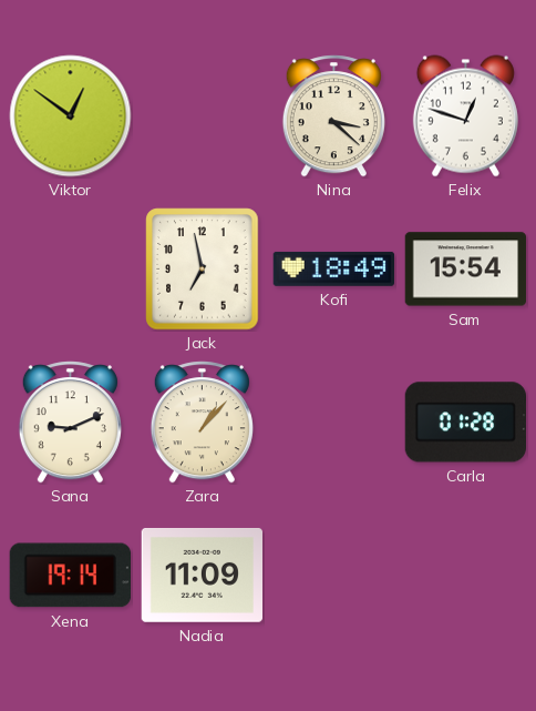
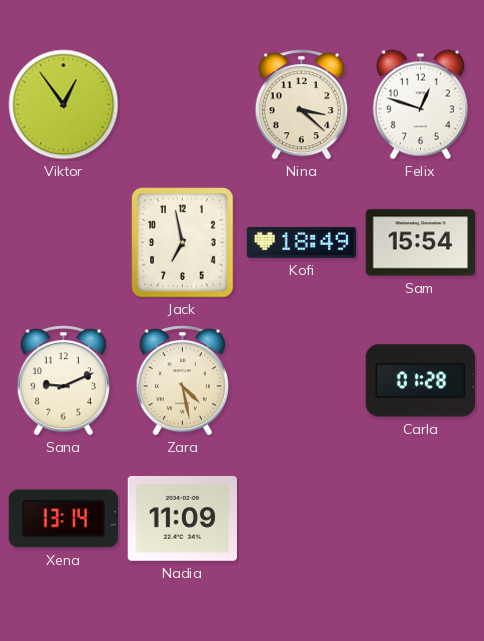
Viktor: 12:51 -> 12:54
Zara: 1:07 -> 4:28
Xena: 19:14 -> 13:14
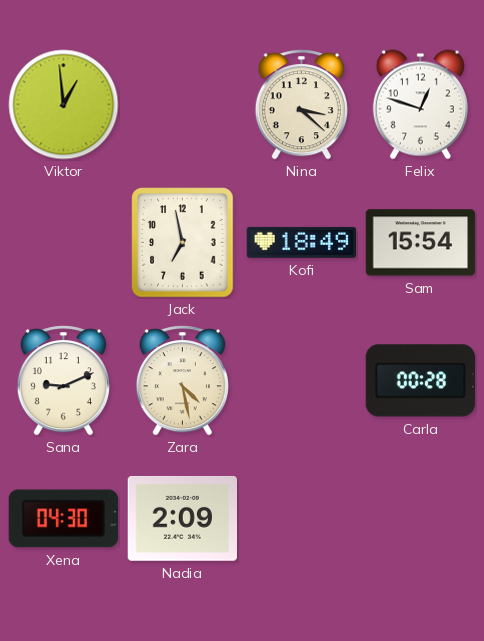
Viktor: 12:54 -> 12:59
Carla: 01:28 -> 00:28
Xena: 13:14 -> 04:30
Nadia: 11:09 -> 2:09
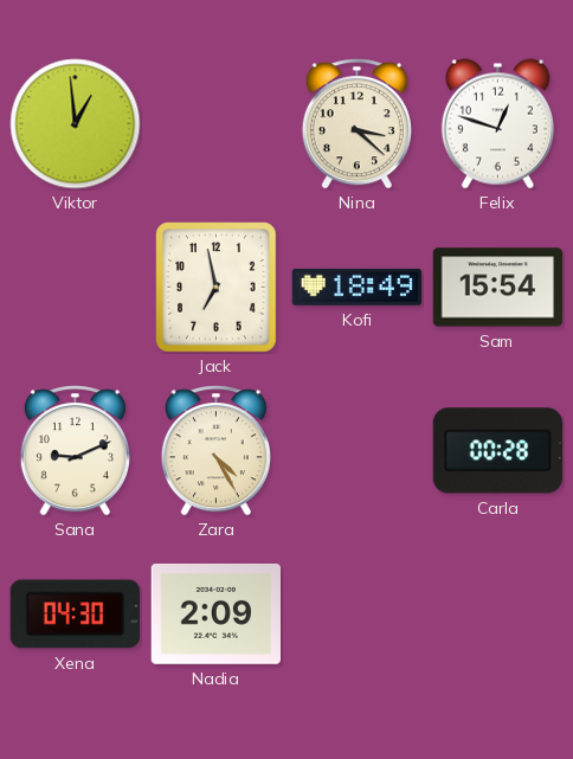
Zara: 4:28 -> 4:25
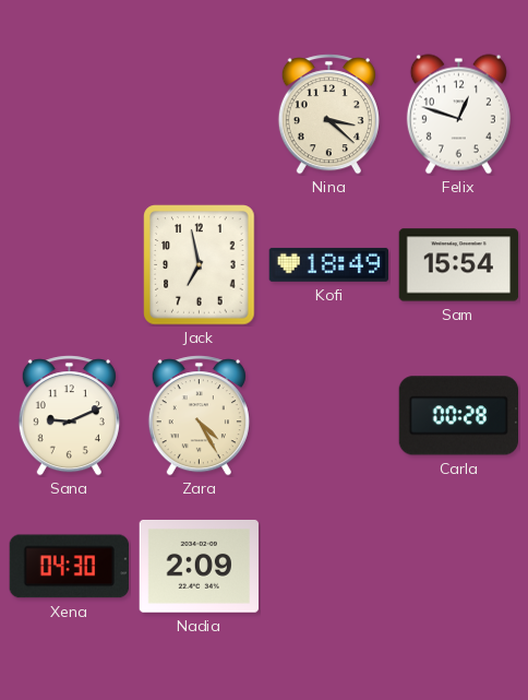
Viktor: 12:59 -> none
